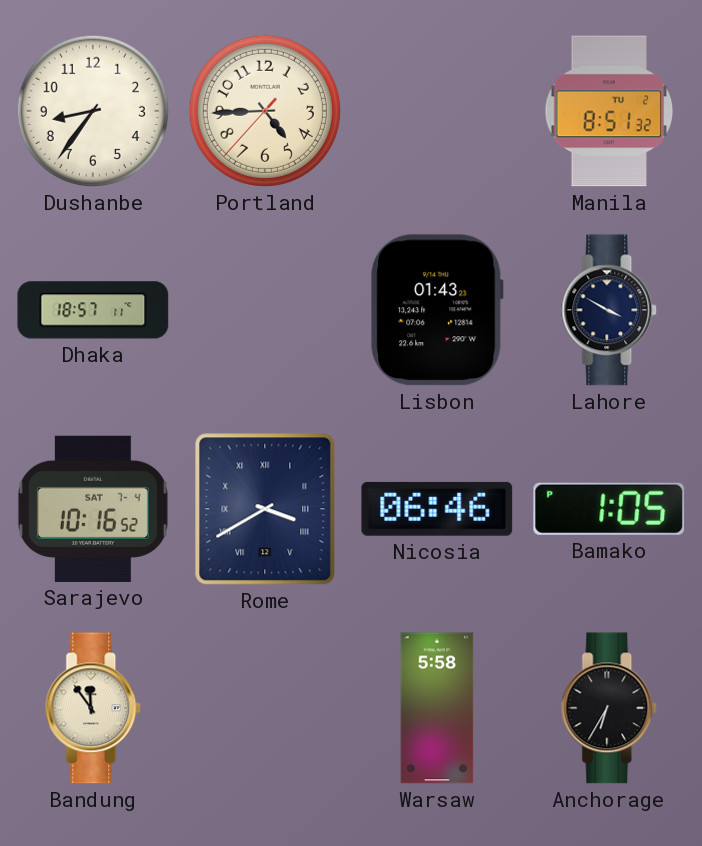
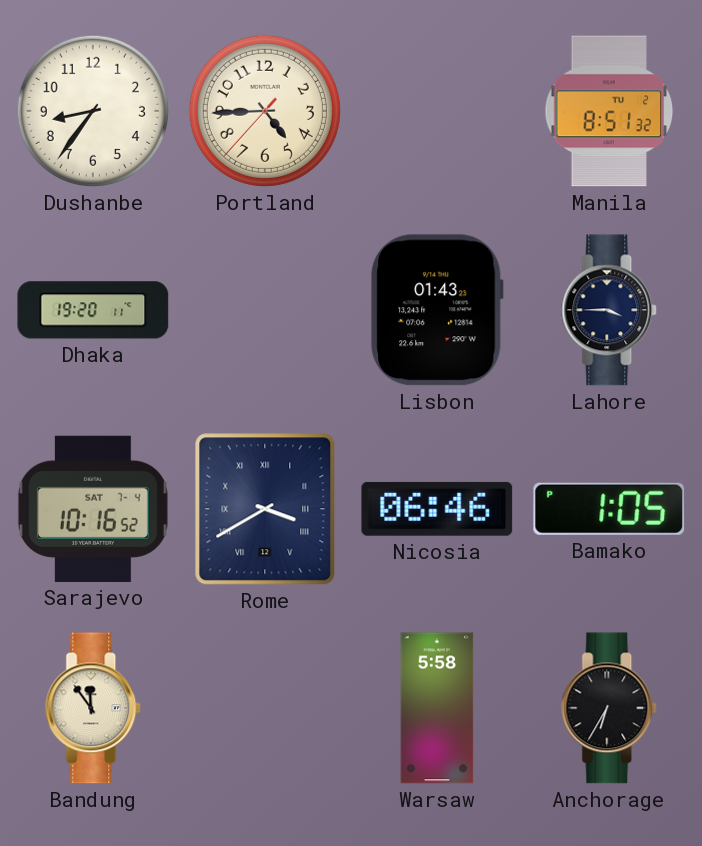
Dhaka: 18:57 -> 19:20
Lahore: 3:50 -> 3:45
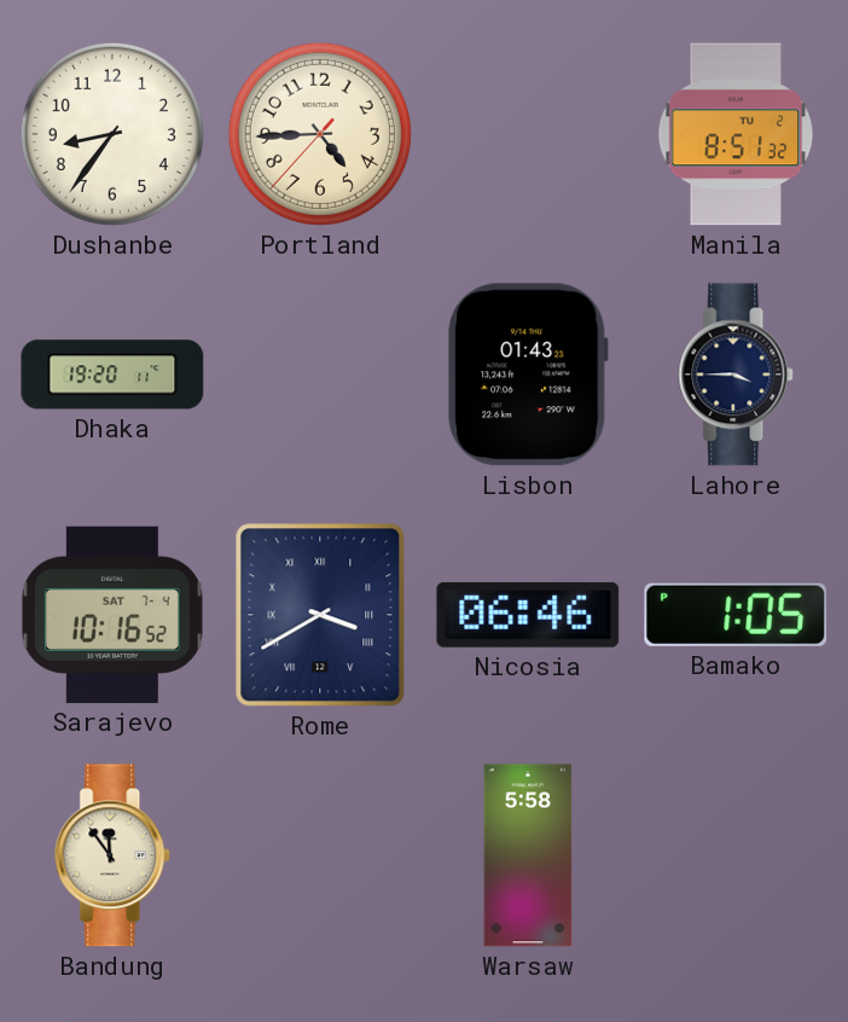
Anchorage: 6:35 -> none
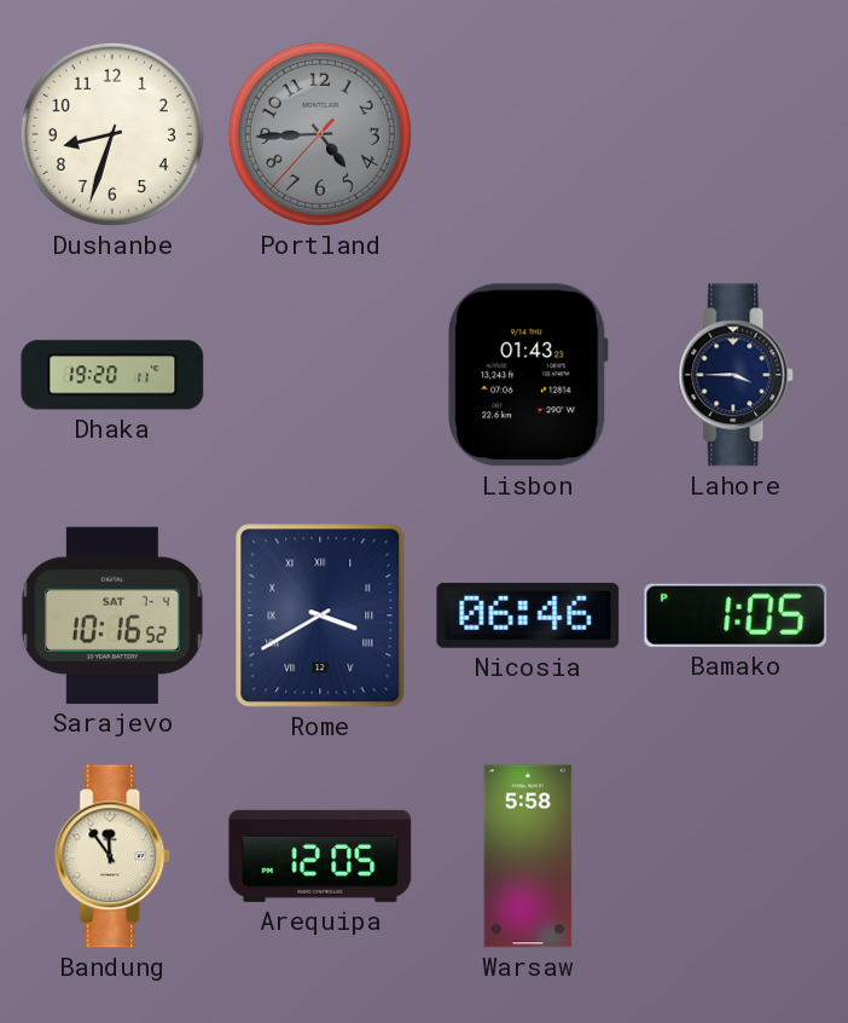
Dushanbe: 8:36 -> 8:33
Portland dial: cream -> grey
Manila: 8:51 -> none
Arequipa: none -> 12:05
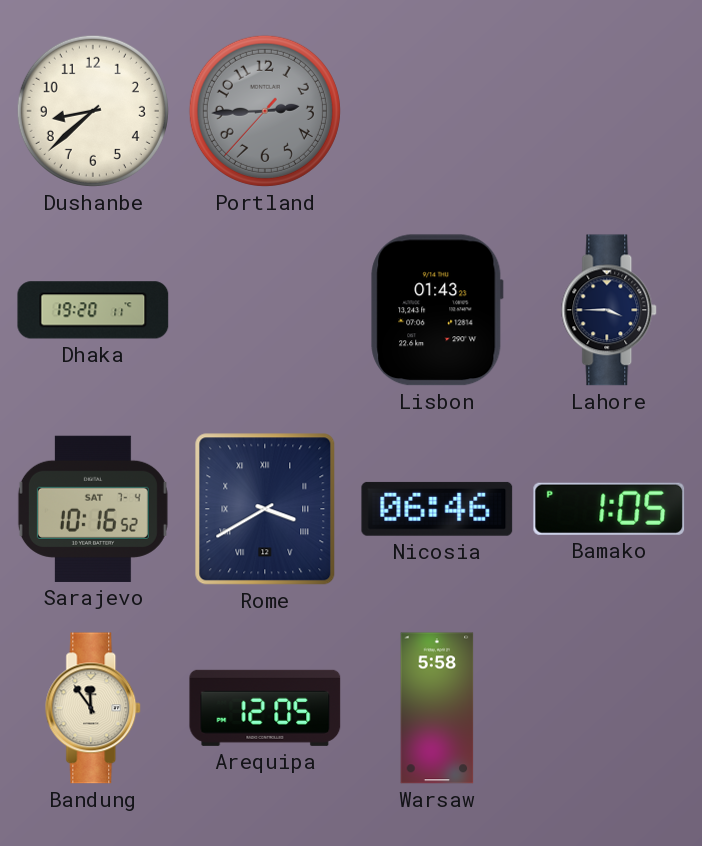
Dushanbe: 8:33 -> 8:38
Portland: 4:44 -> 2:44
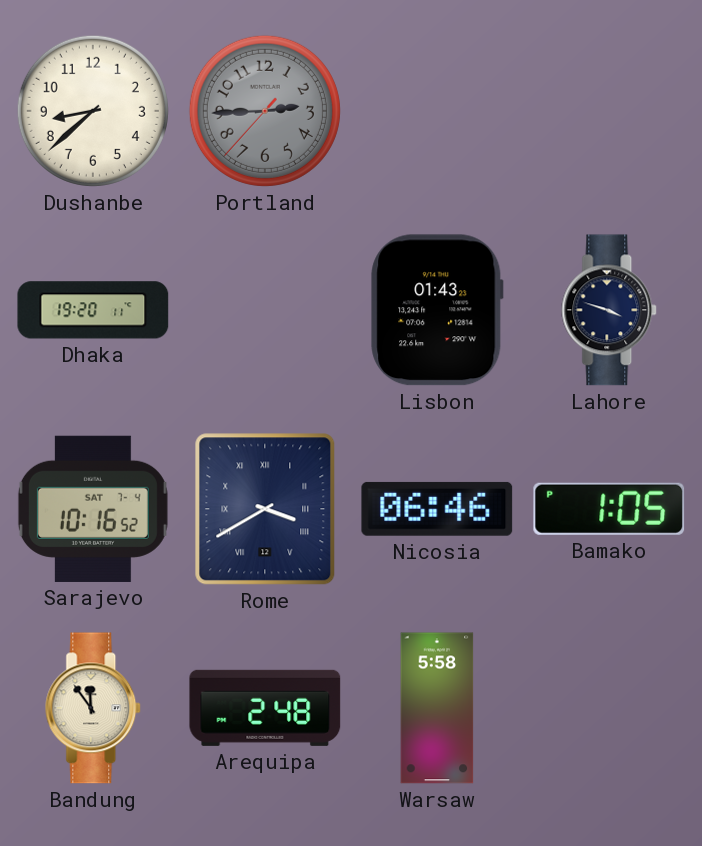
Lahore: 3:45 -> 3:48
Arequipa: 12:05 -> 2:48
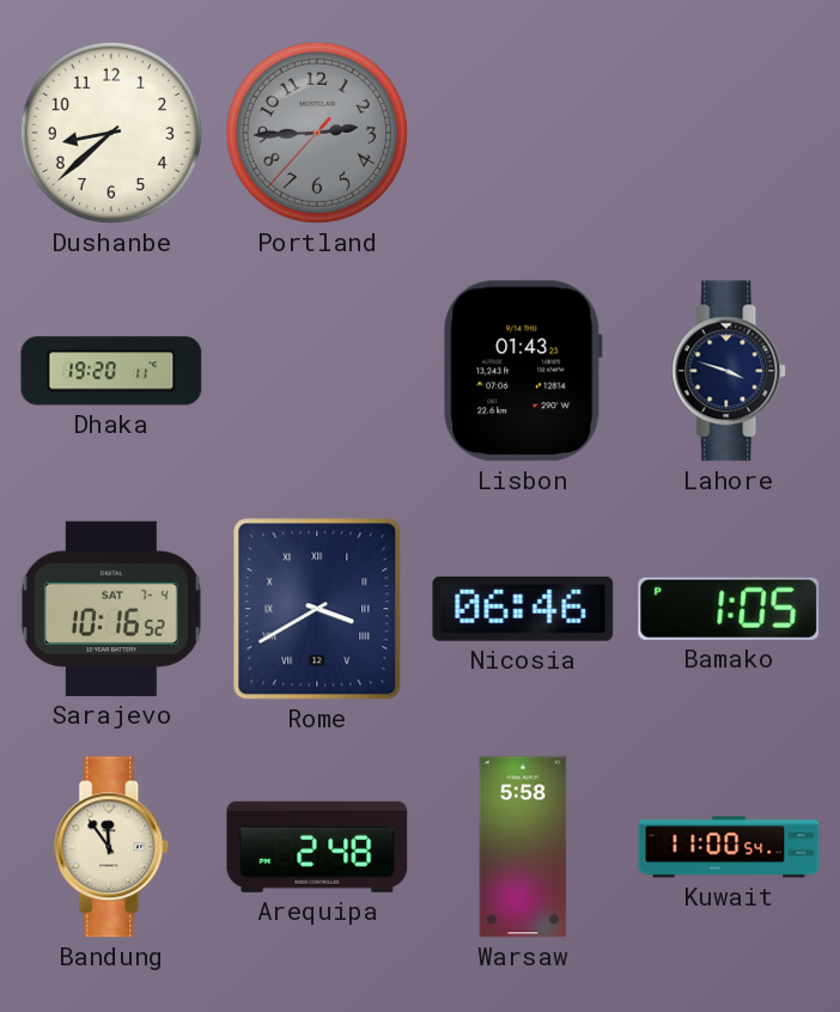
Kuwait: none -> 11:00
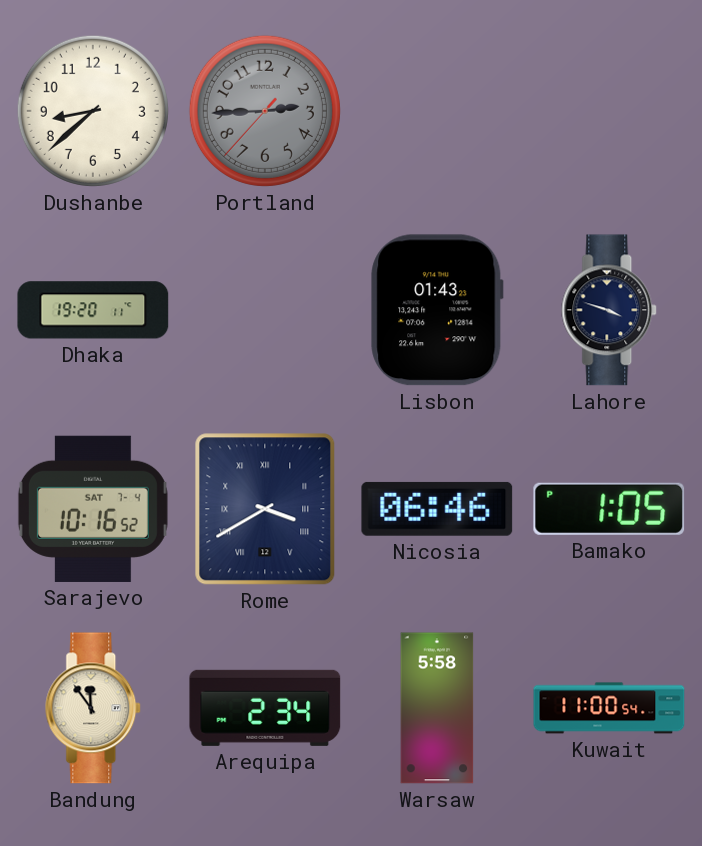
Arequipa: 2:48 -> 2:34
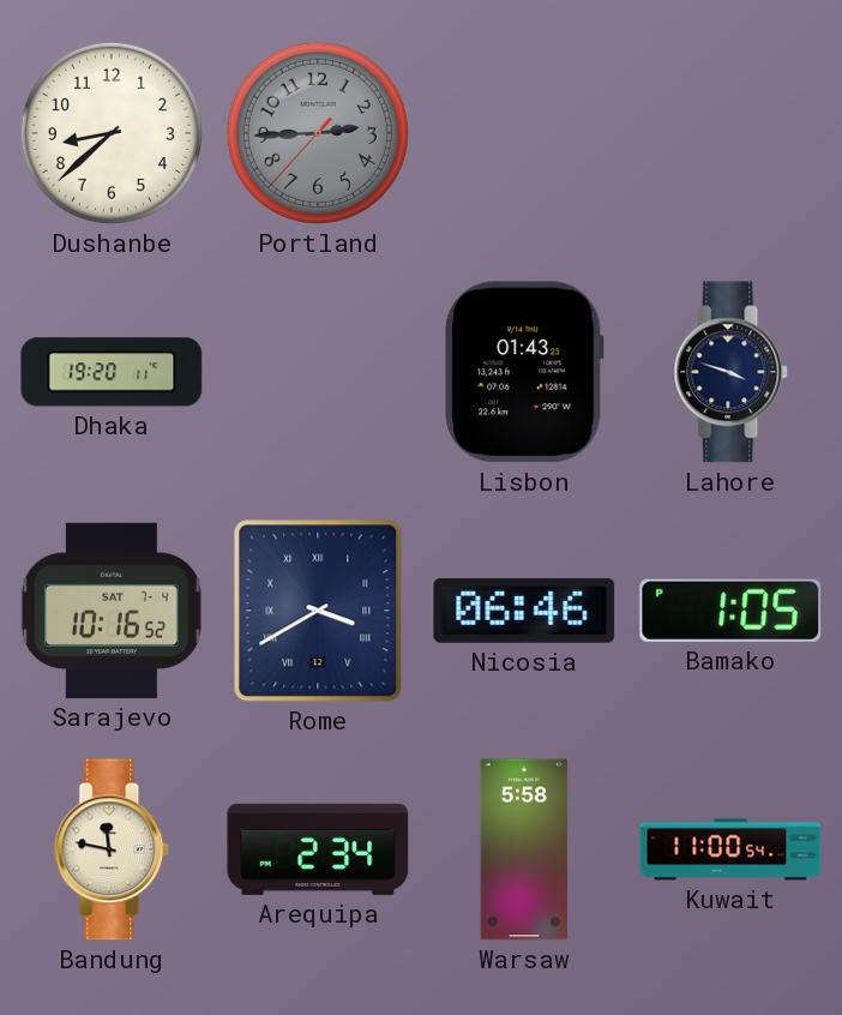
Bandung: 11:54 -> 11:47
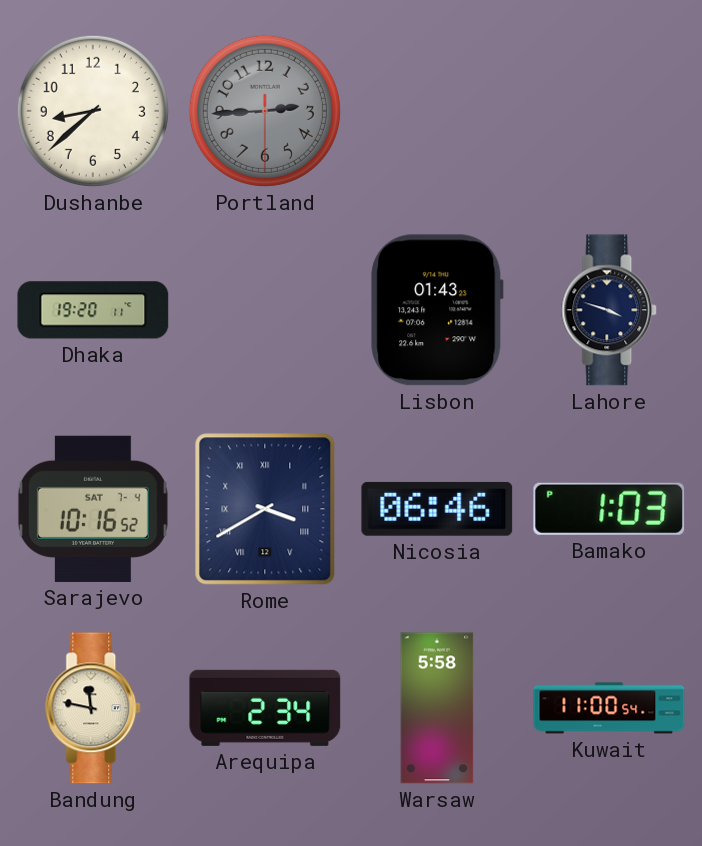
Portland: 2:44:37 -> 2:44:30
Bamako: 1:05 -> 1:03
